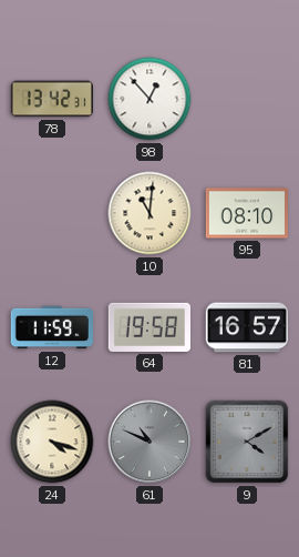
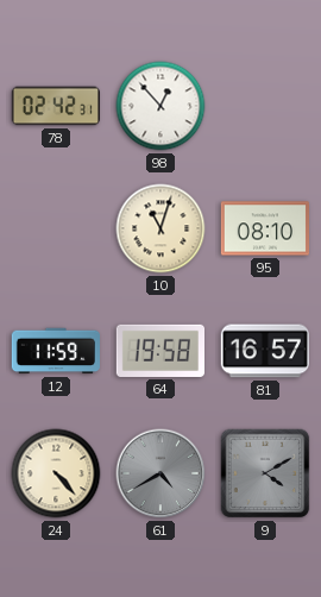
78: 13:42 -> 02:42
10: 11:01 -> 11:03
24: 4:18 -> 4:23
61: 10:49 -> 4:40
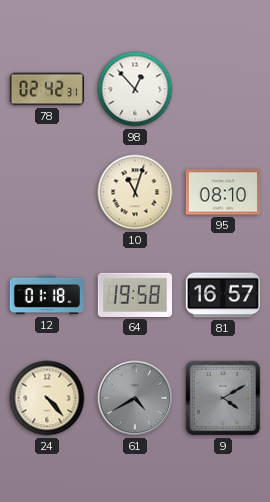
12: 11:59 -> 01:18
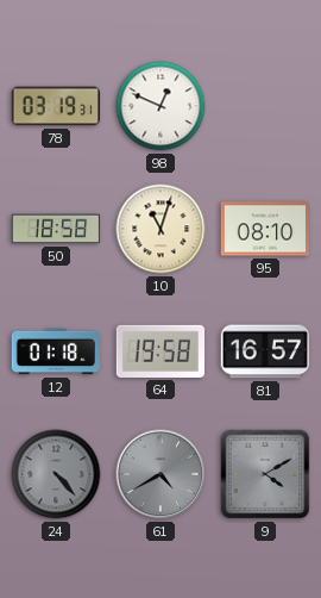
78: 02:42 -> 03:19
98: 12:53 -> 12:49
50: none -> 18:58
24 dial: cream -> grey
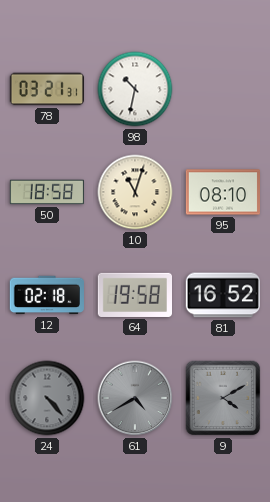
78: 03:19 -> 03:21
98: 12:49 -> 10:32
12: 01:18 -> 02:18
81: 16:57 -> 16:52
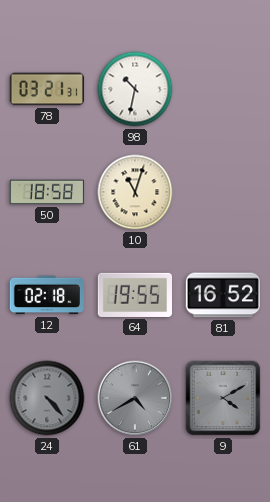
95: 08:10 -> none
64: 19:58 -> 19:55
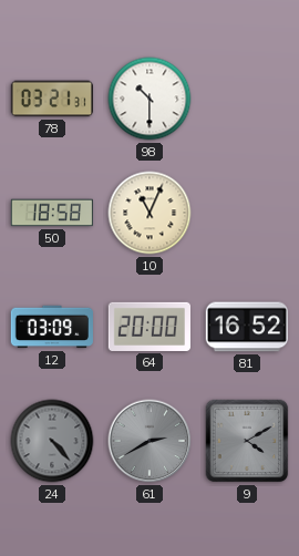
98: 10:32 -> 10:30
10: 11:03 -> 11:04
12: 02:18 -> 03:09
64: 19:55 -> 20:00
61: 4:40 -> 2:40
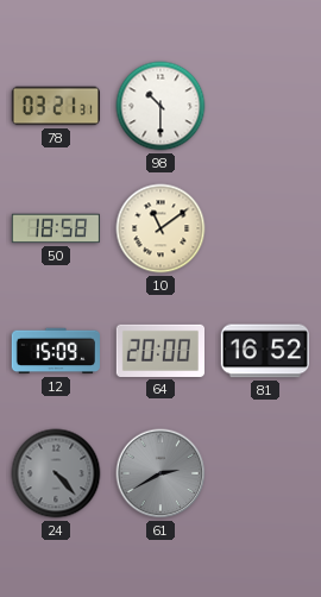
10: 11:04 -> 11:09
12: 03:09 -> 15:09
9: 4:10 -> none
